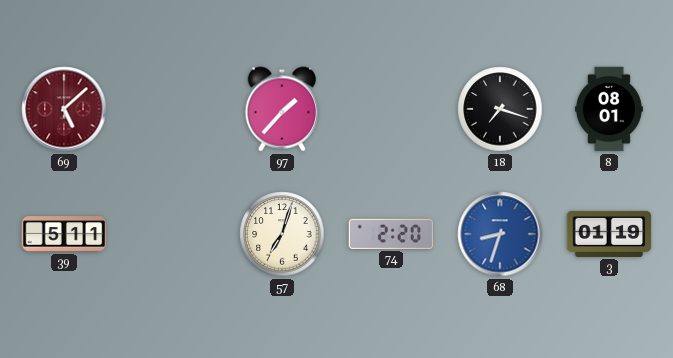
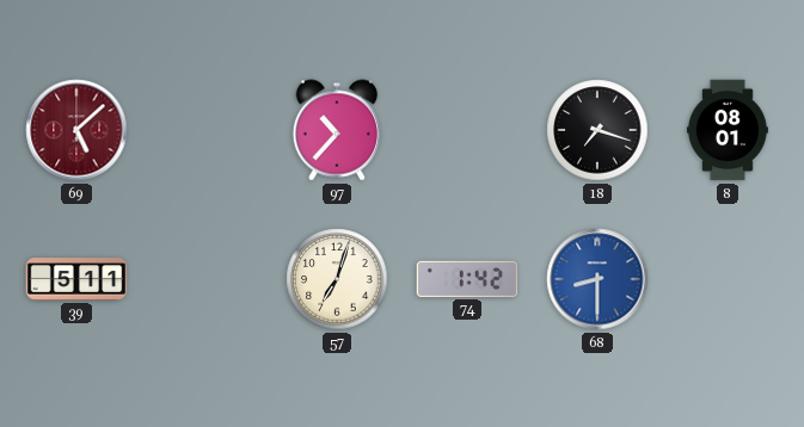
97: 1:37 -> 10:37
74: 2:20 -> 1:42
68: 8:33 -> 8:30
3: 01:19 -> none
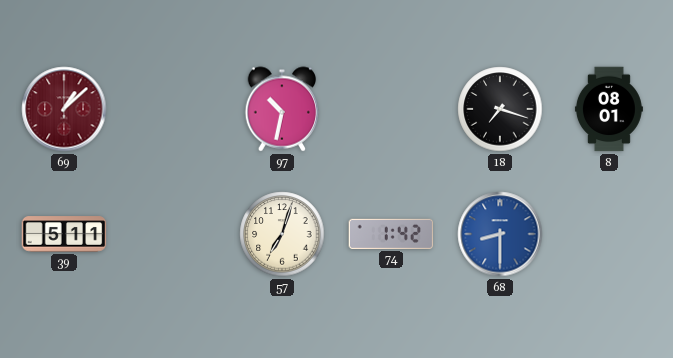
69: 5:08 -> 1:08
97: 10:37 -> 10:32
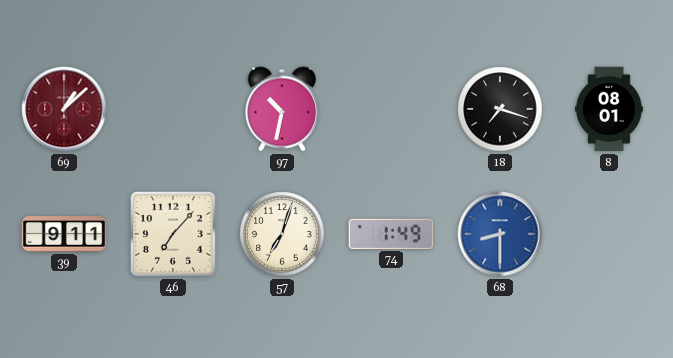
39: 5:11 -> 9:11
46: none -> 7:07
74: 1:42 -> 1:49
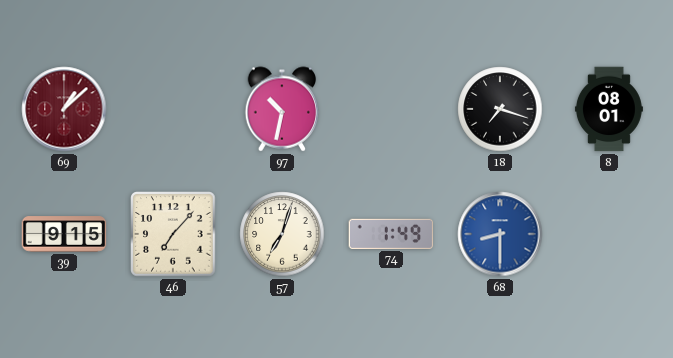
39: 9:11 -> 9:15
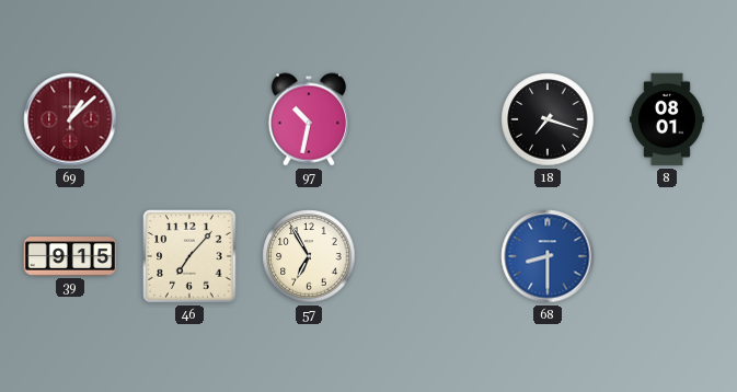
57: 7:03 -> 6:55
74: 1:49 -> none
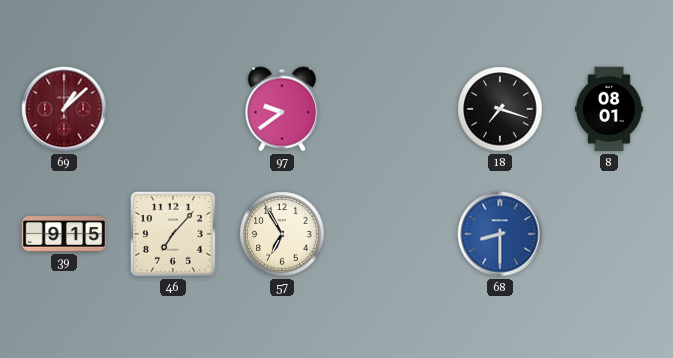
97: 10:32 -> 9:39
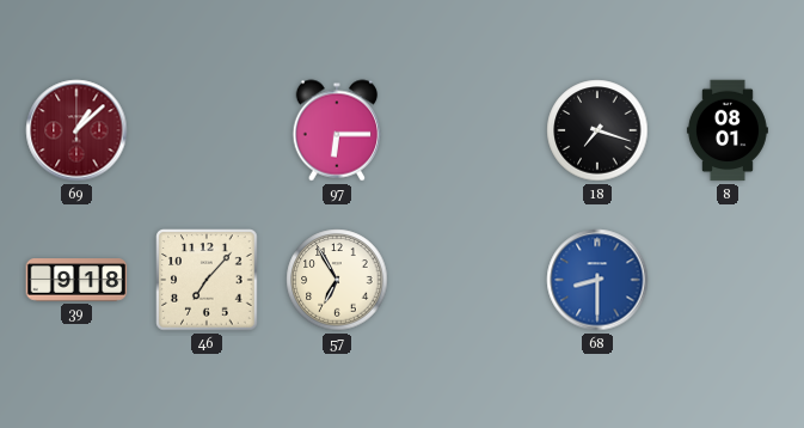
97: 9:39 -> 6:15
39: 9:15 -> 9:18
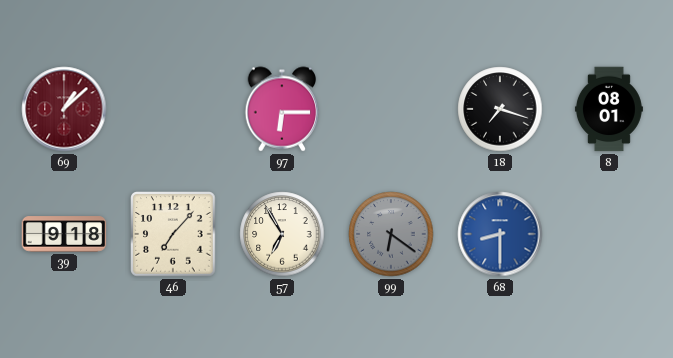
99: none -> 6:21
